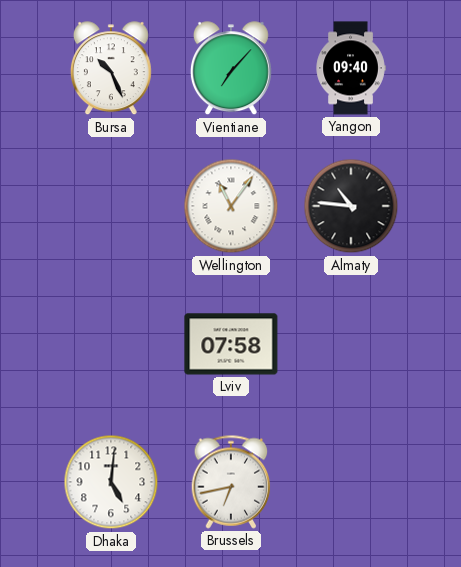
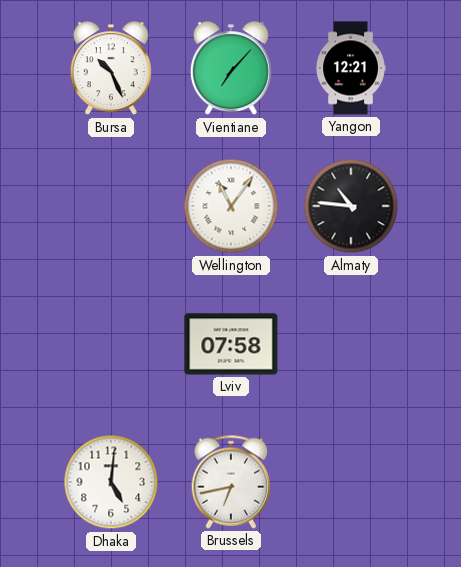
Yangon: 09:40 -> 12:21
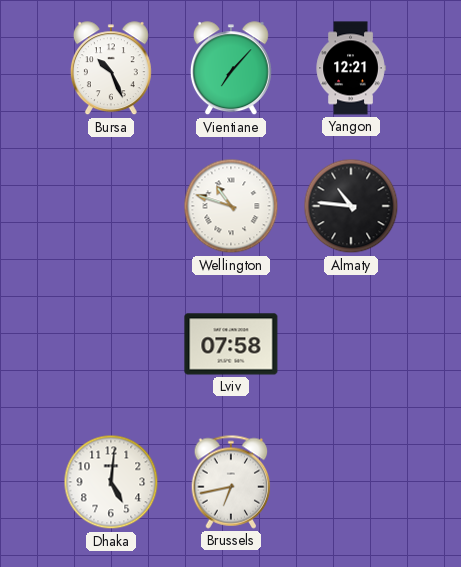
Wellington: 11:06 -> 10:48
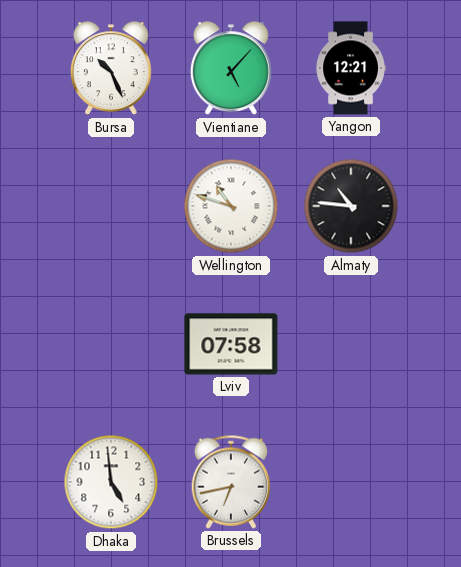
Vientiane: 7:07 -> 5:07
Dhaka: 5:01 -> 4:59
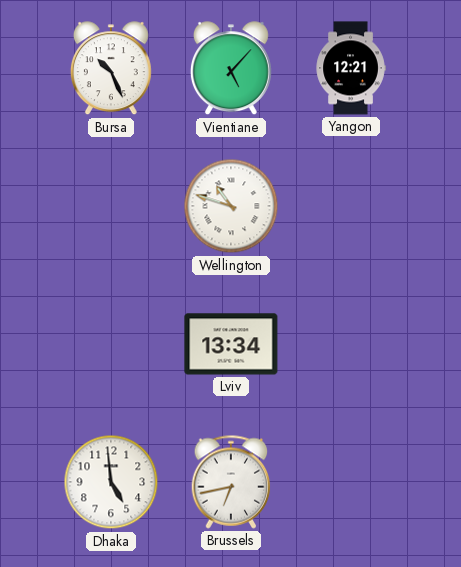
Almaty: 10:46 -> none
Lviv: 07:58 -> 13:34
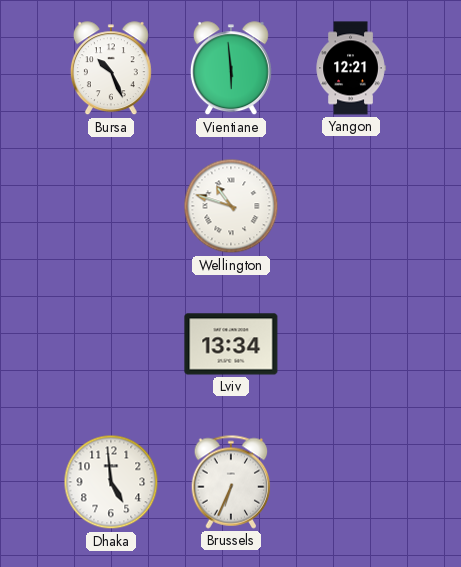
Vientiane: 5:07 -> 5:59
Brussels: 6:43 -> 6:34
